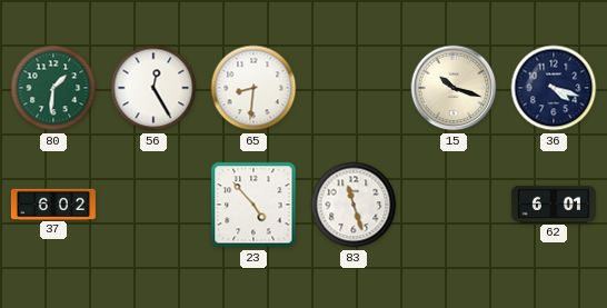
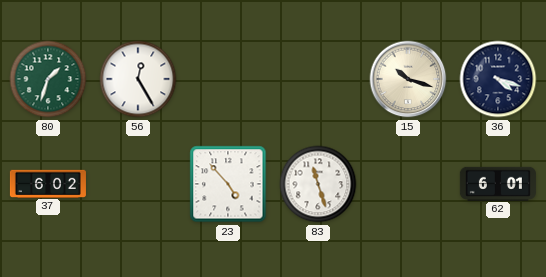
80: 1:31 -> 1:33
65: 8:31 -> none
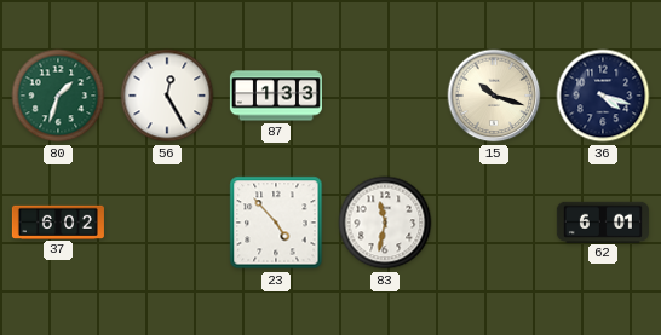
87: none -> 1:33
83: 11:27 -> 11:32
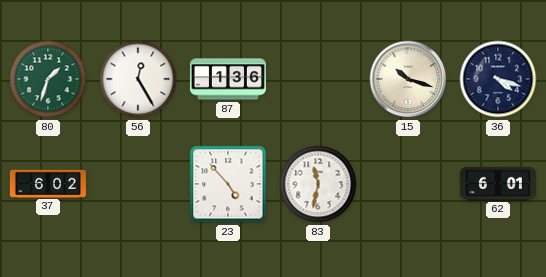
87: 1:33 -> 1:36
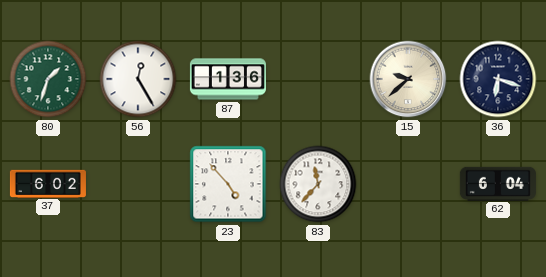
15: 10:18 -> 9:38
36: 4:18 -> 6:18
83: 11:32 -> 11:37
62: 6:01 -> 6:04
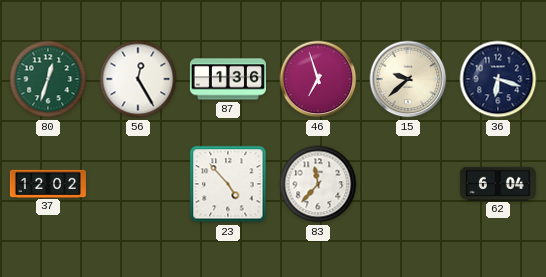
80: 1:33 -> 12:33
46: none -> 6:57
37: 6:02 -> 12:02
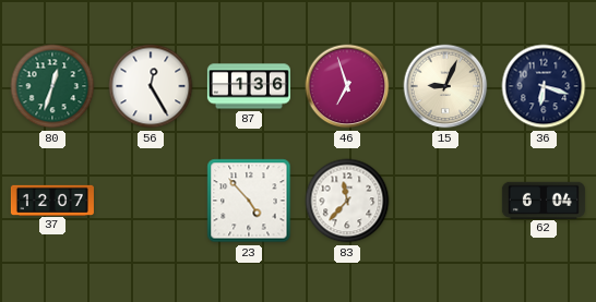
15: 9:38 -> 9:04
37: 12:02 -> 12:07
